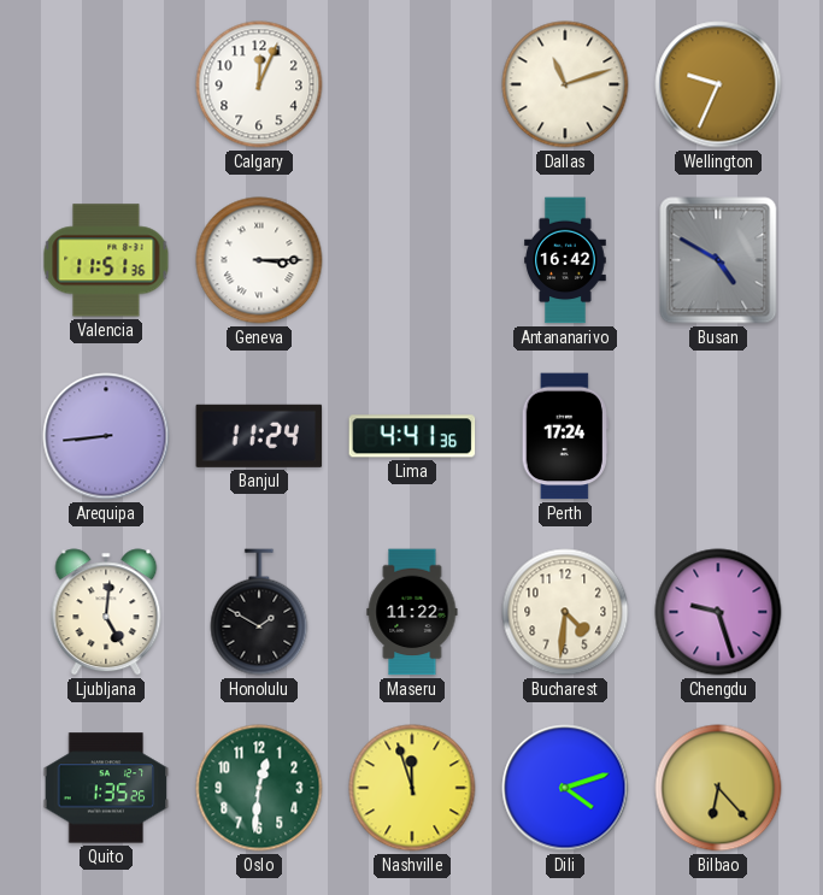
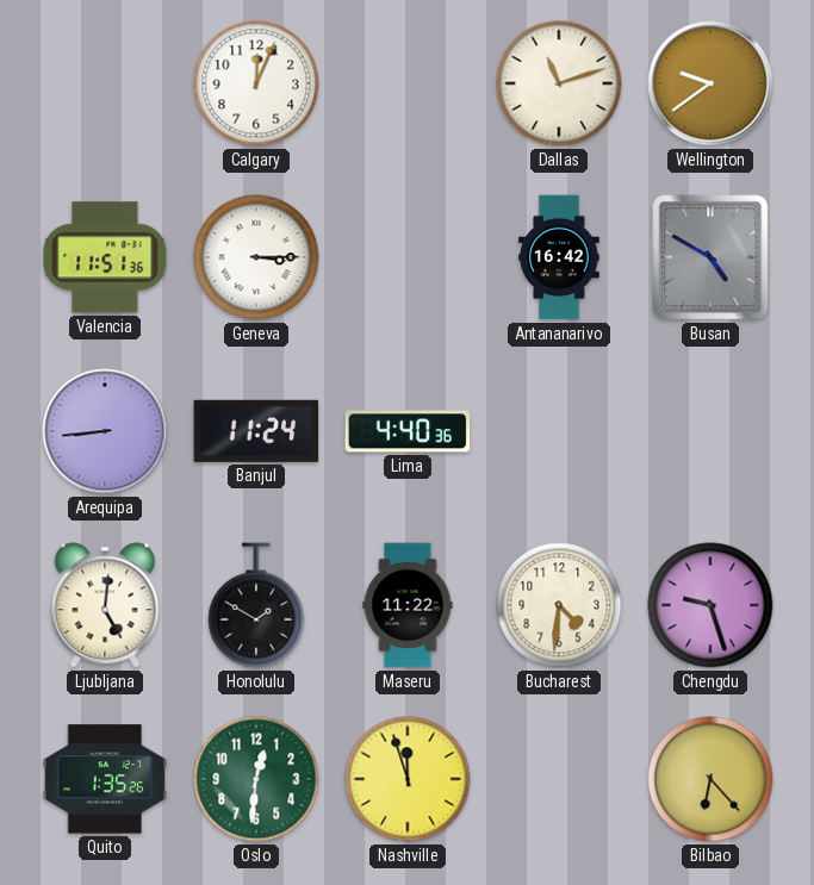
Wellington: 9:34 -> 9:39
Lima: 4:41 -> 4:40
Perth: 17:24 -> none
Dili: 4:12 -> none
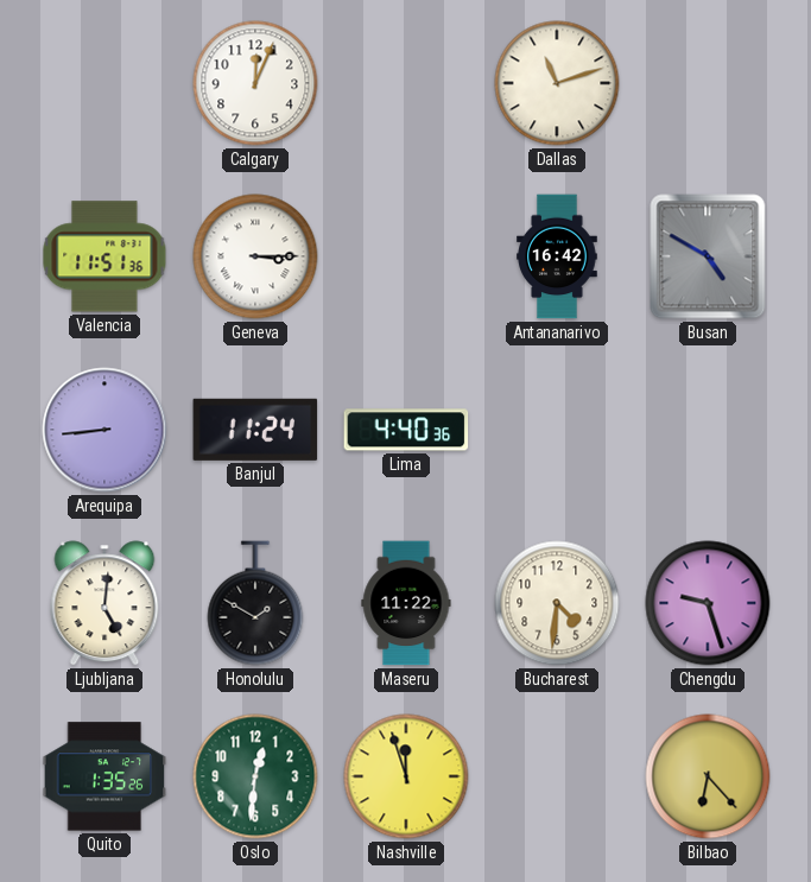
Wellington: 9:39 -> none
